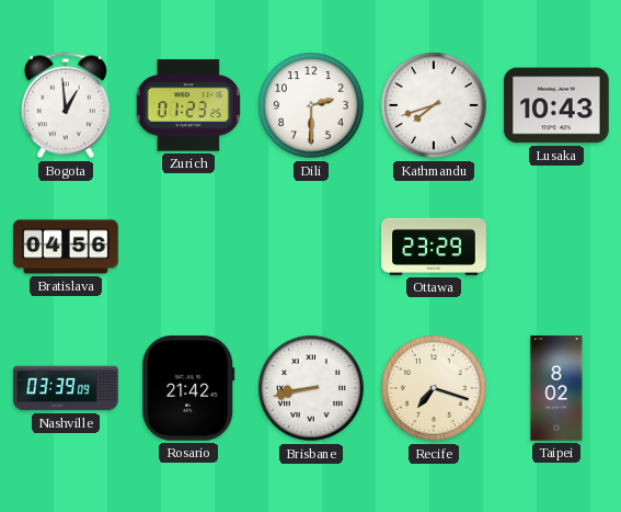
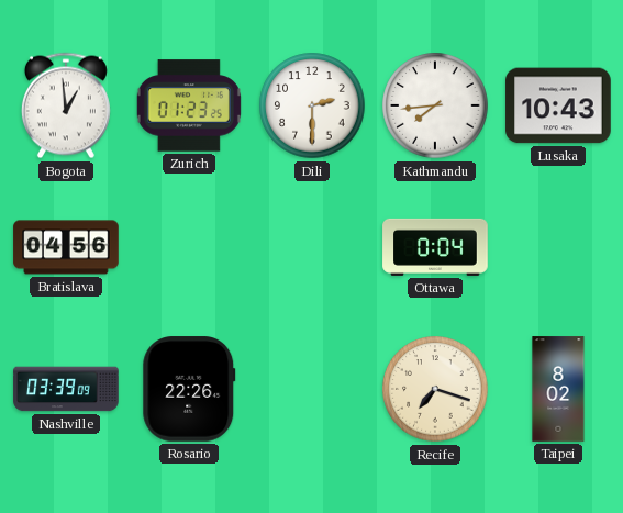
Kathmandu: 7:42 -> 7:44
Ottawa: 23:29 -> 0:04
Rosario: 21:42 -> 22:26
Brisbane: 8:43 -> none
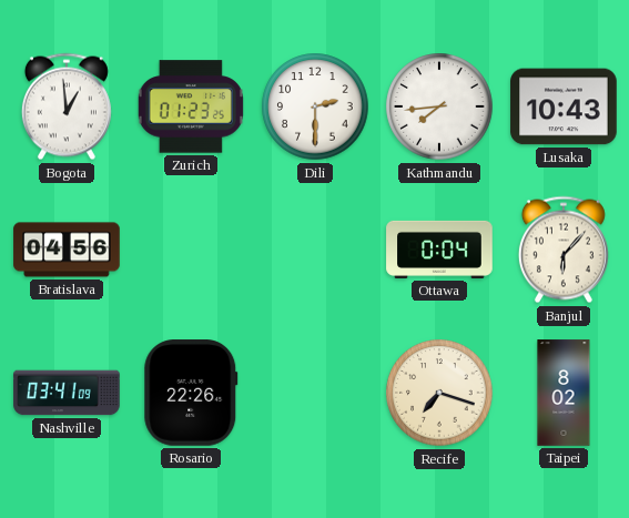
Banjul: none -> 6:07
Nashville: 03:39 -> 03:41
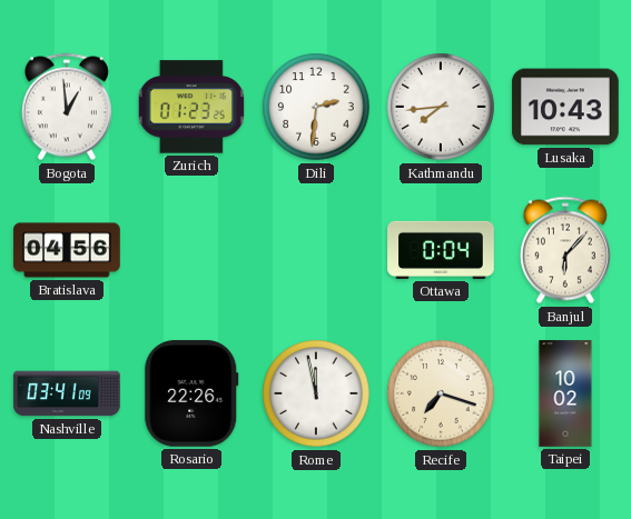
Dili: 2:30 -> 2:31
Rome: none -> 11:58
Taipei: 8:02 -> 10:02
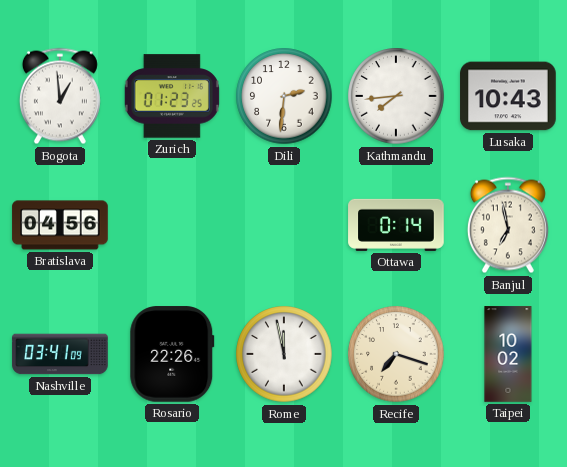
Ottawa: 0:04 -> 0:14
Banjul: 6:07 -> 6:58
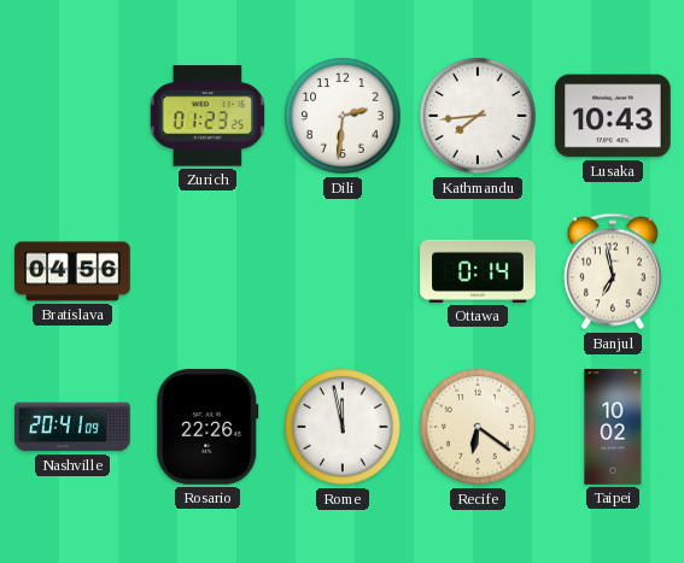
Bogota: 12:59 -> none
Nashville: 03:41 -> 20:41
Recife: 7:18 -> 6:21
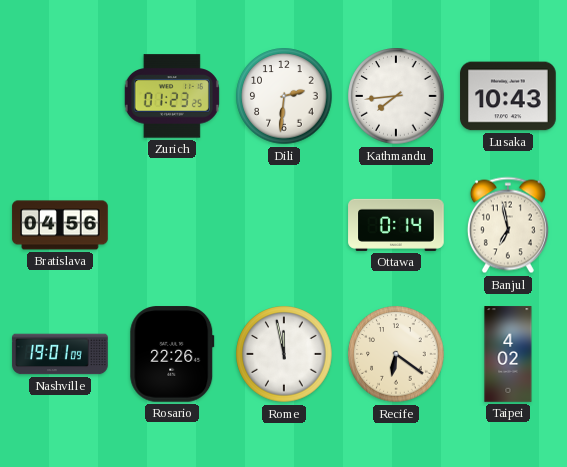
Nashville: 20:41 -> 19:01
Taipei: 10:02 -> 4:02
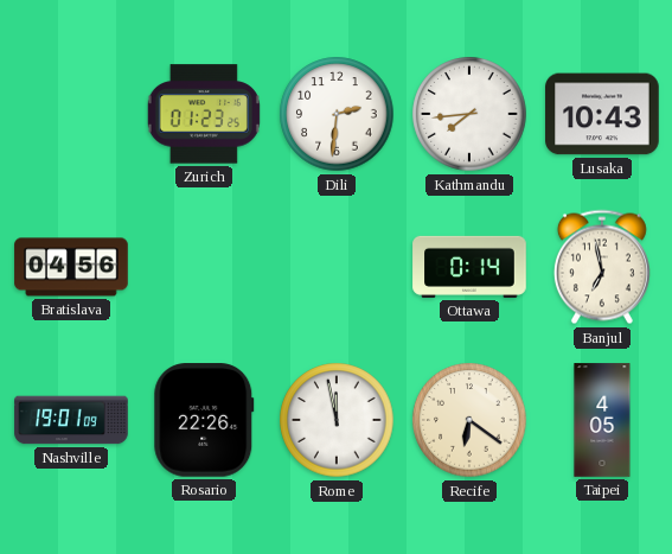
Taipei: 4:02 -> 4:05
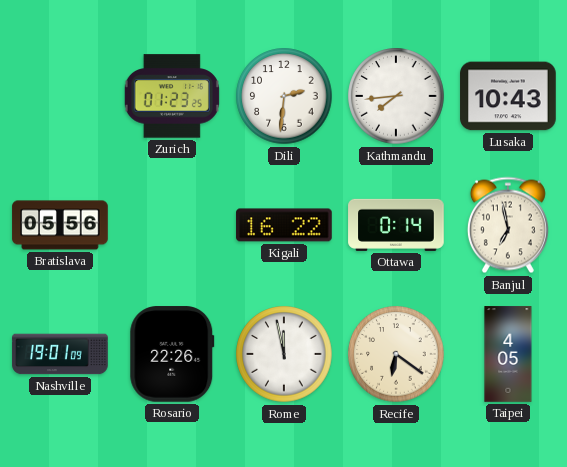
Bratislava: 04:56 -> 05:56
Kigali: none -> 16:22
